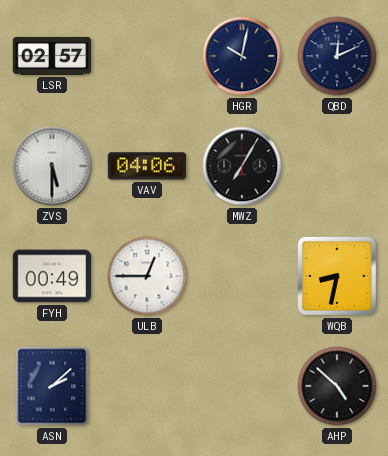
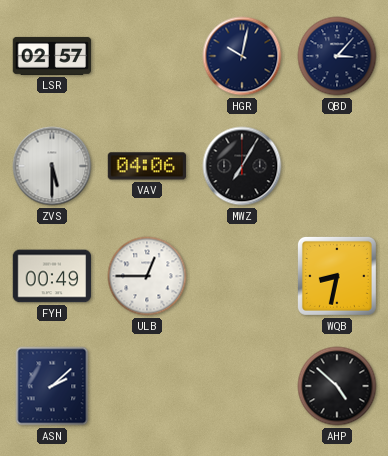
QBD: 12:11 -> 3:07
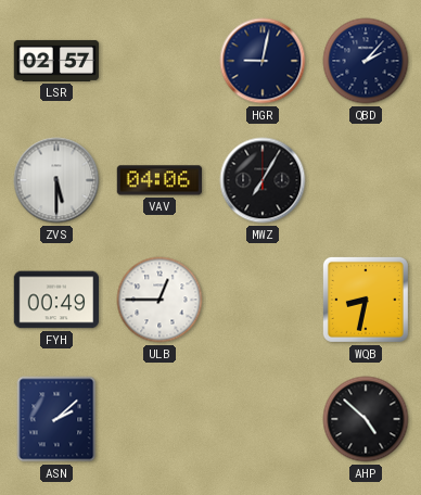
HGR: 10:02 -> 9:02
QBD: 3:07 -> 2:07
